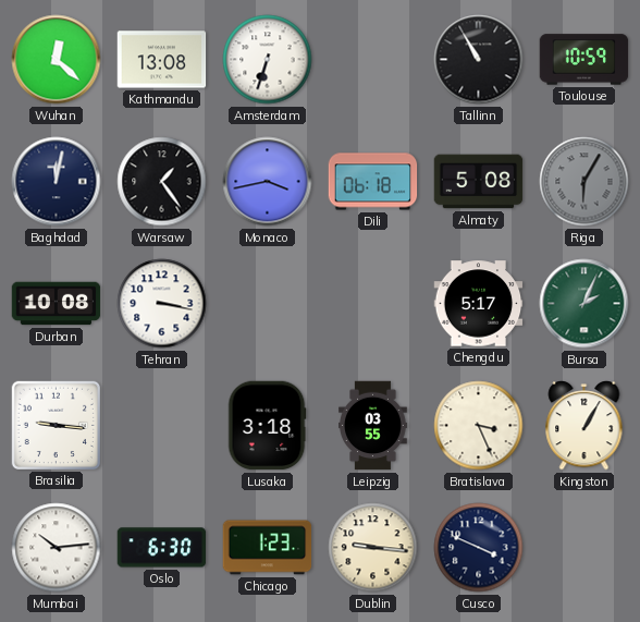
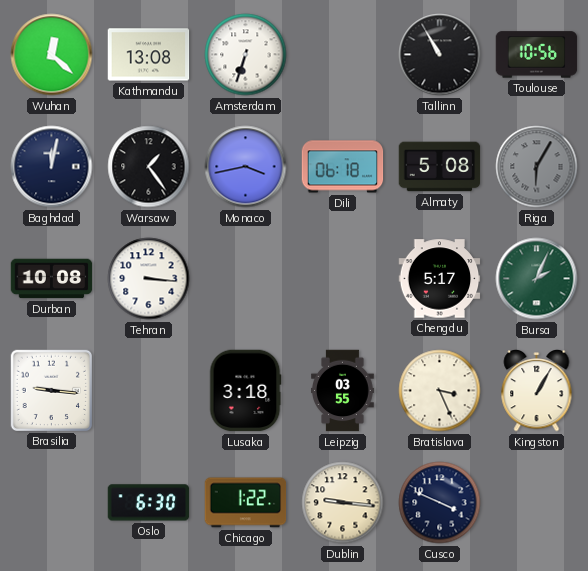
Toulouse: 10:59 -> 10:56
Tehran: 3:17 -> 3:16
Mumbai: 10:14 -> none
Chicago: 1:23 -> 1:22
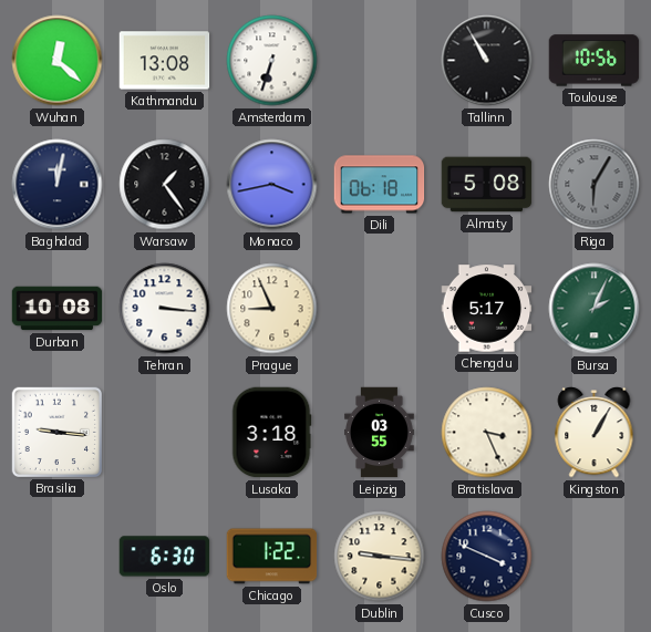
Prague: none -> 8:56
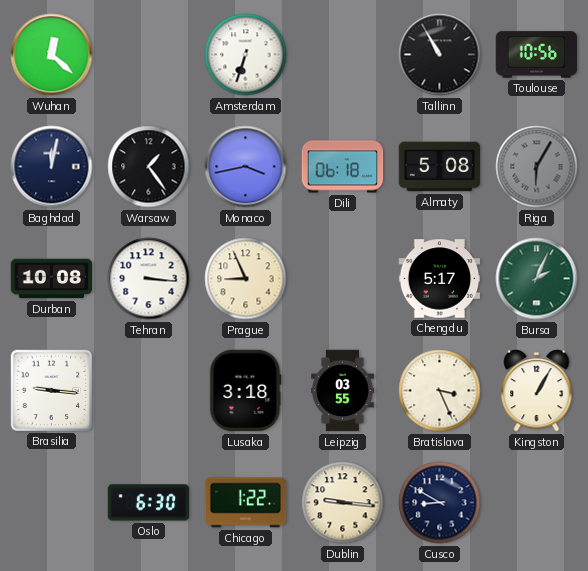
Kathmandu: 13:08 -> none
Cusco: 3:49 -> 8:50
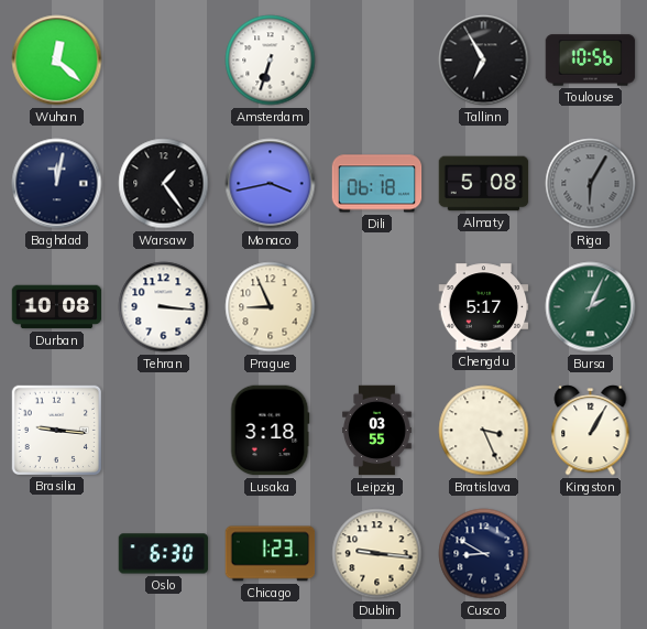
Tallinn: 10:55 -> 6:55
Chicago: 1:22 -> 1:23
